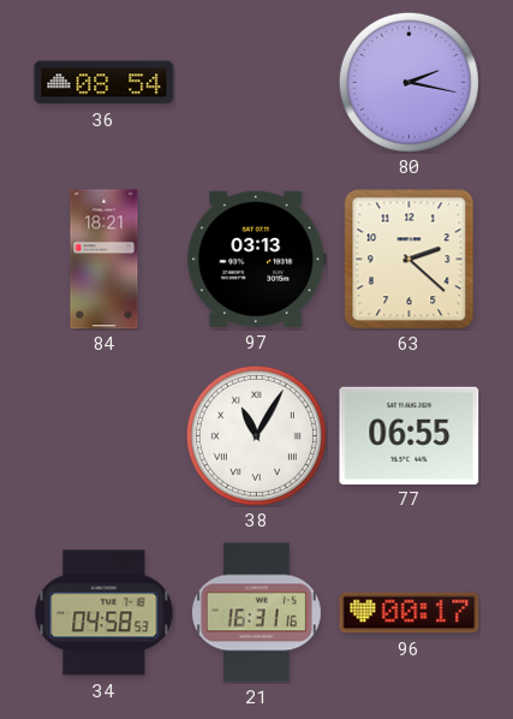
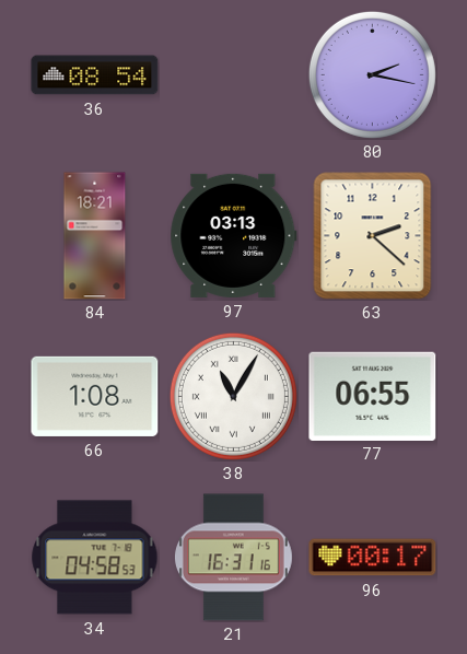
66: none -> 1:08
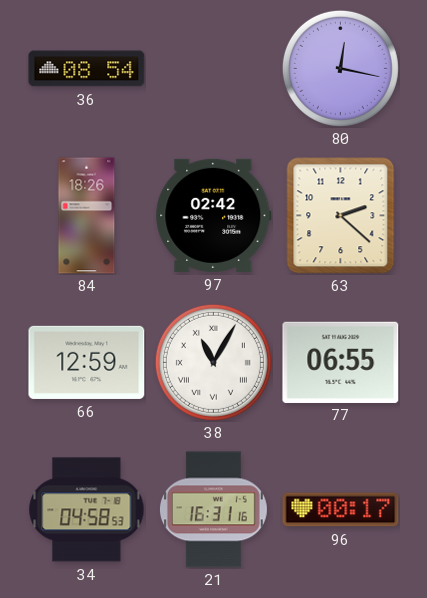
80: 2:17 -> 12:17
84: 18:21 -> 18:26
97: 03:13 -> 02:42
66: 1:08 -> 12:59
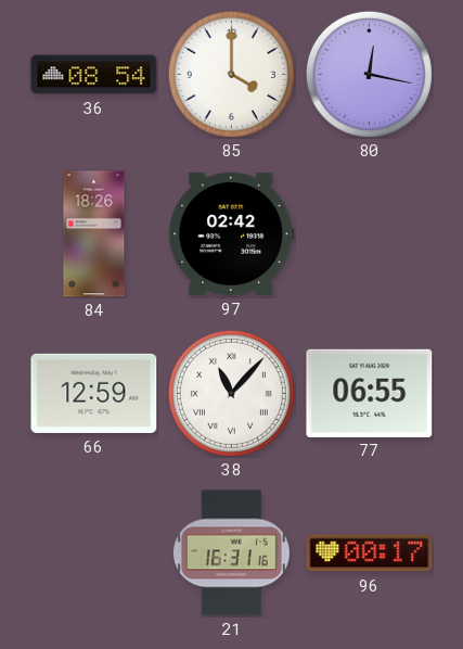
85: none -> 4:00
63: 2:22 -> none
38: 11:05 -> 11:07
34: 04:58 -> none
